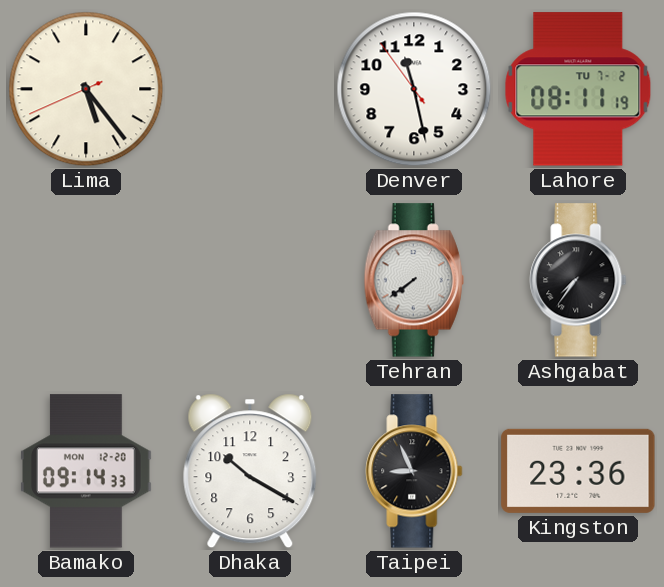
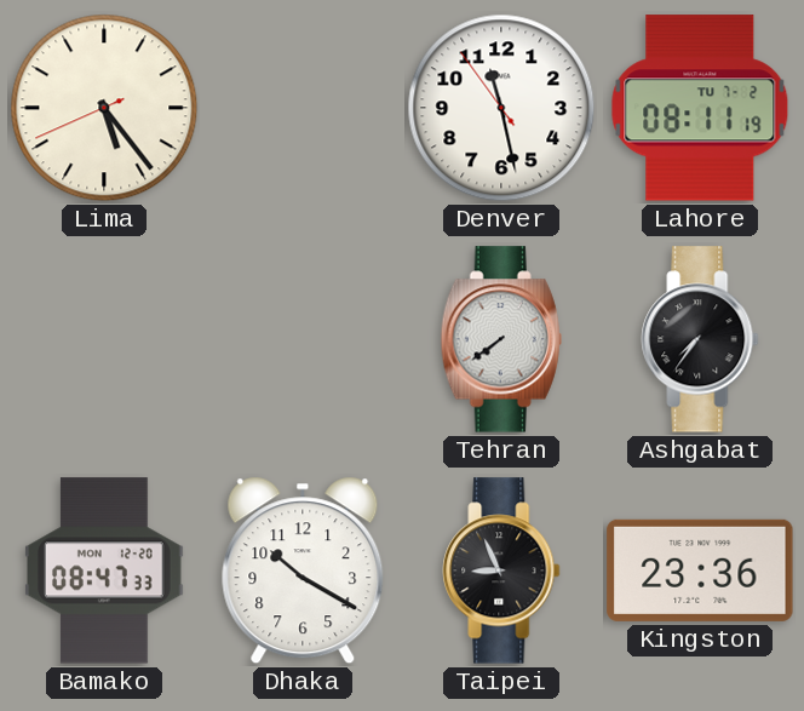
Bamako: 09:14 -> 08:47
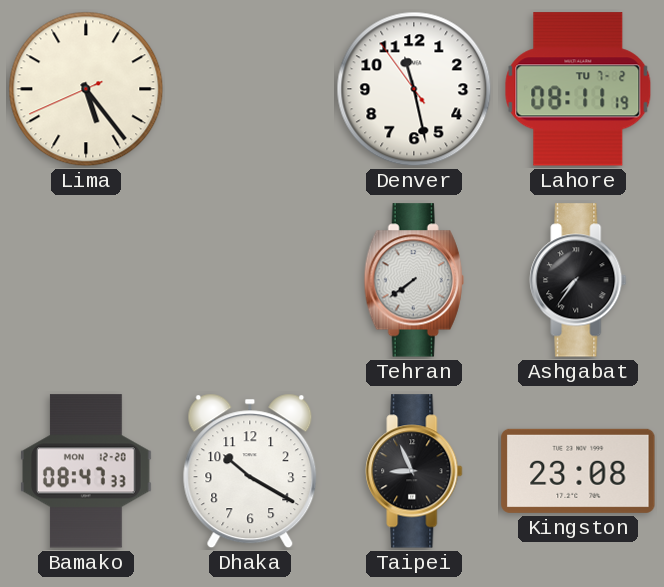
Kingston: 23:36 -> 23:08
